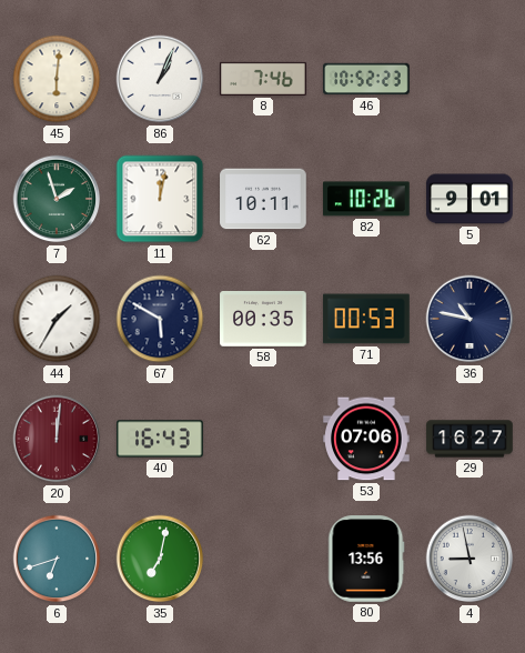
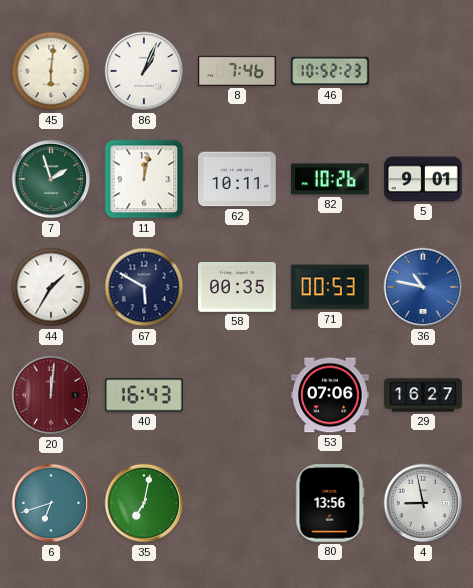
36 dial: navy -> blue
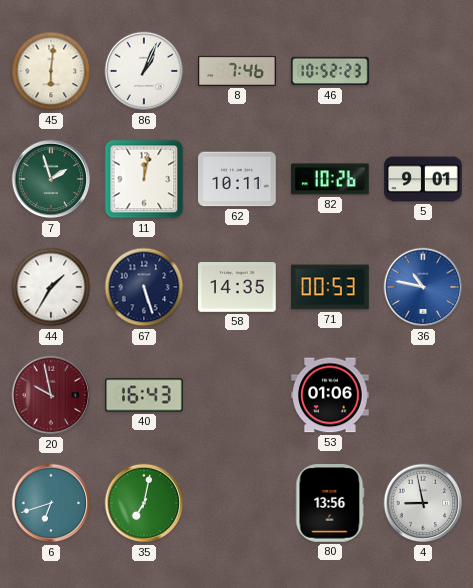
67: 5:50 -> 5:27
58: 00:35 -> 14:35
20: 12:01 -> 9:58
53: 07:06 -> 01:06
29: 16:27 -> none
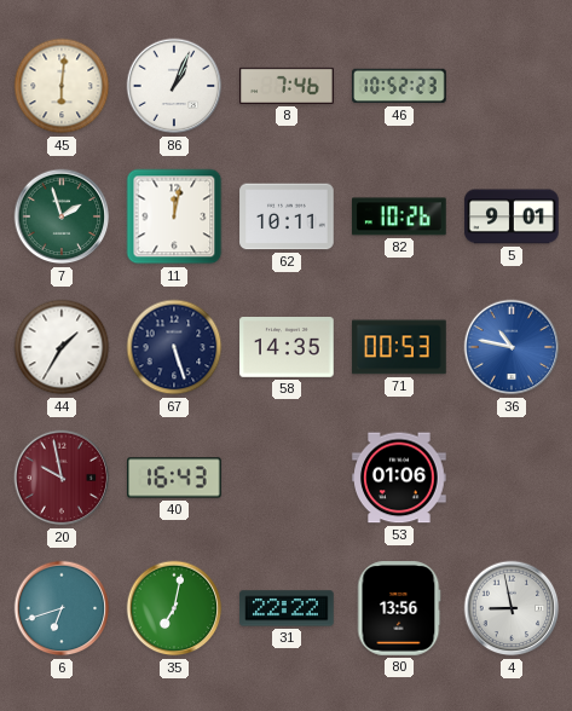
31: none -> 22:22
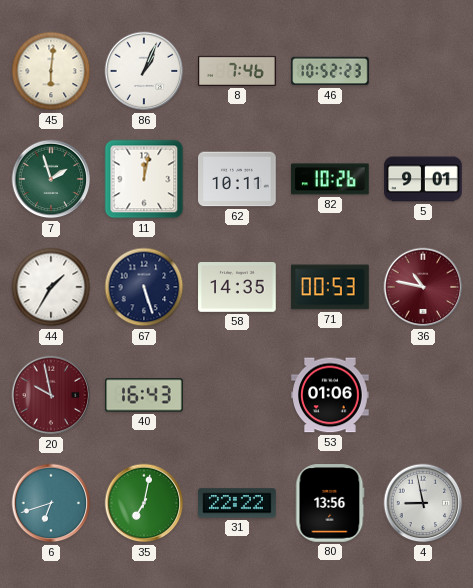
36 dial: blue -> burgundy
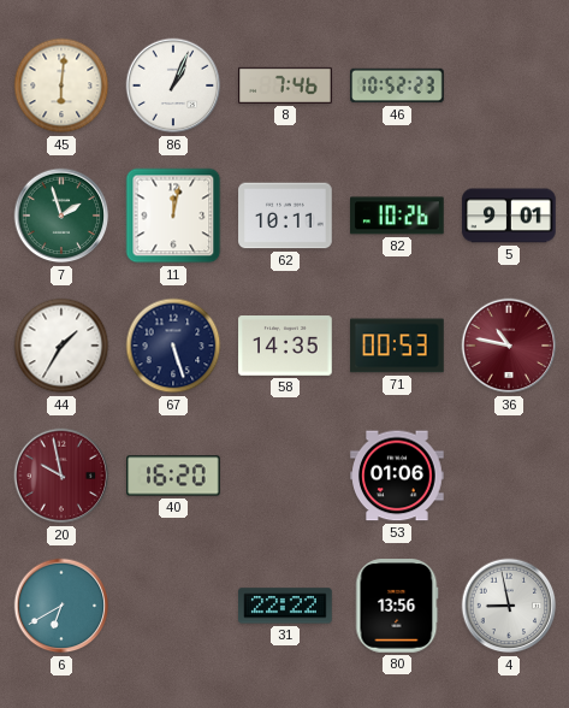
40: 16:43 -> 16:20
6: 6:42 -> 6:40
35: 7:02 -> none
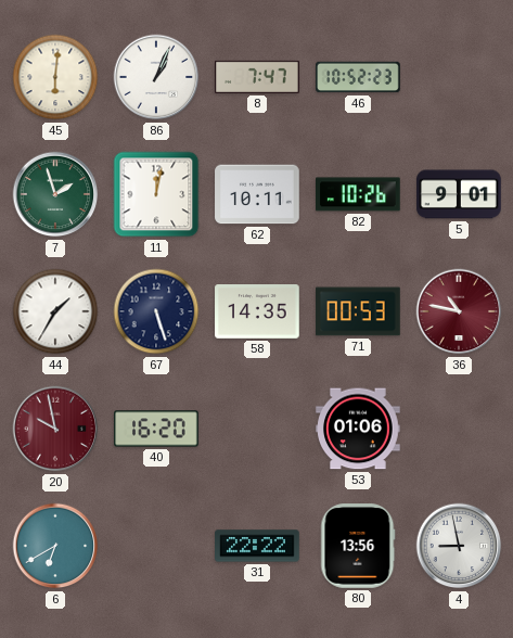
8: 7:46 -> 7:47
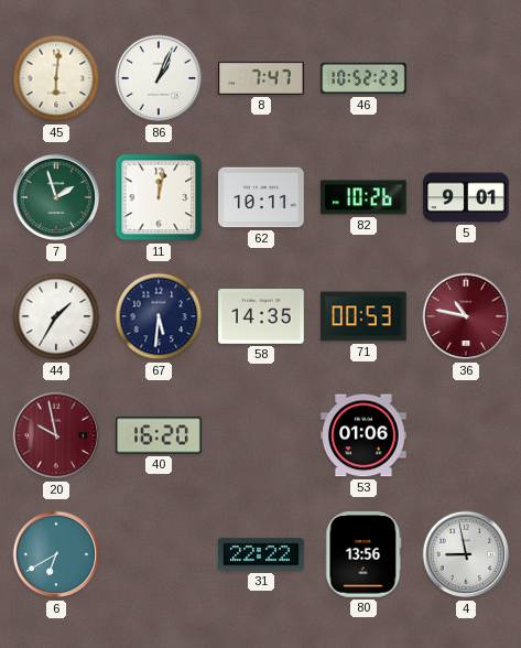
67: 5:27 -> 5:31
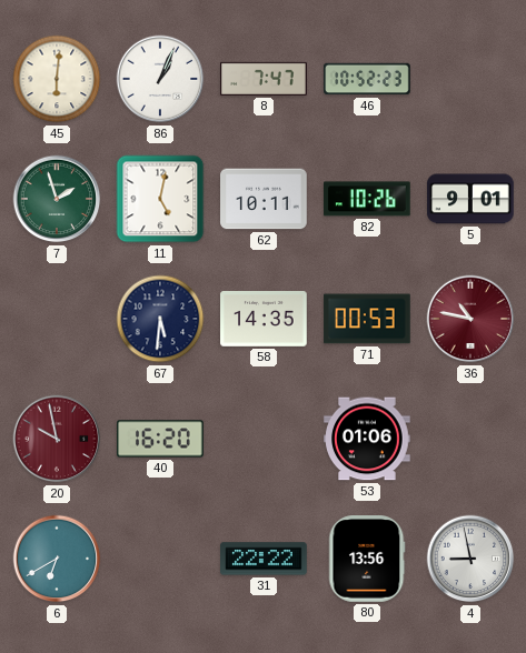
11: 12:02 -> 5:02
44: 1:35 -> none
